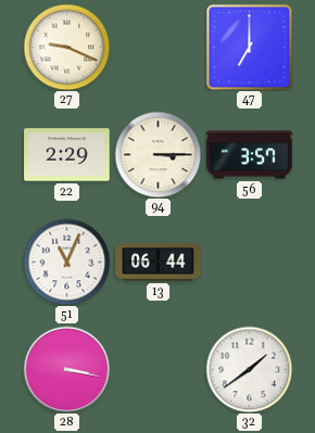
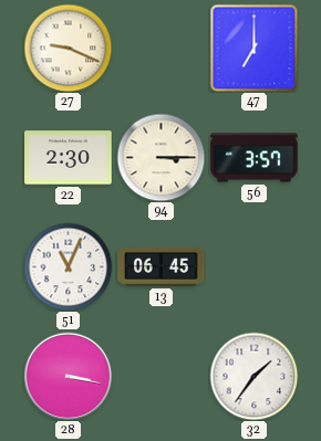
22: 2:29 -> 2:30
13: 06:44 -> 06:45
32: 1:39 -> 1:36
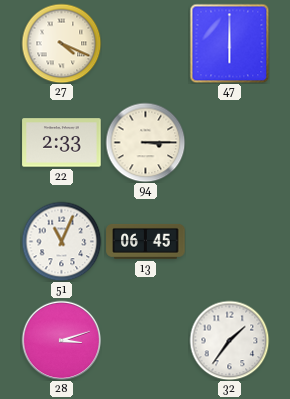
27: 9:19 -> 4:19
47: 7:00 -> 6:00
22: 2:30 -> 2:33
56: 3:57 -> none
28: 3:17 -> 3:12
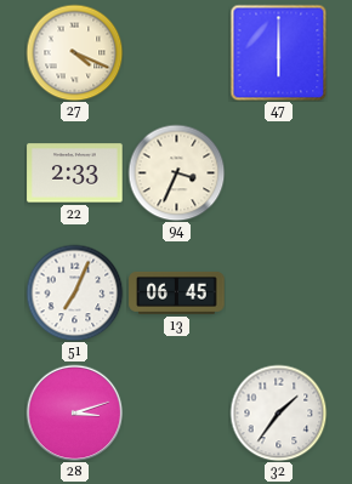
94: 3:15 -> 3:34
51: 11:04 -> 7:04
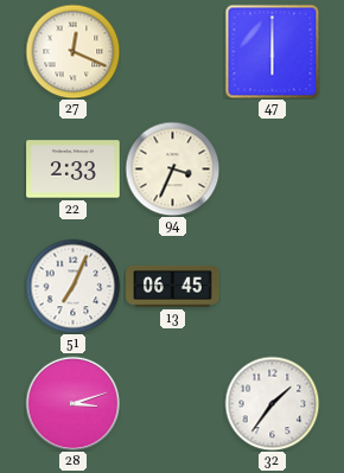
27: 4:19 -> 12:19
